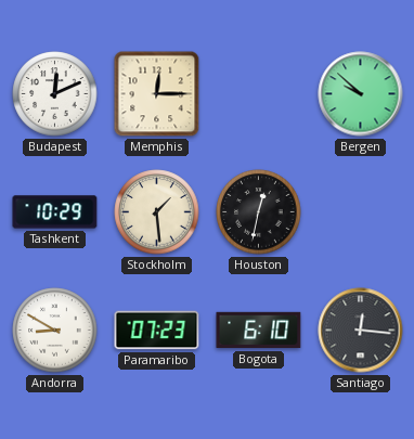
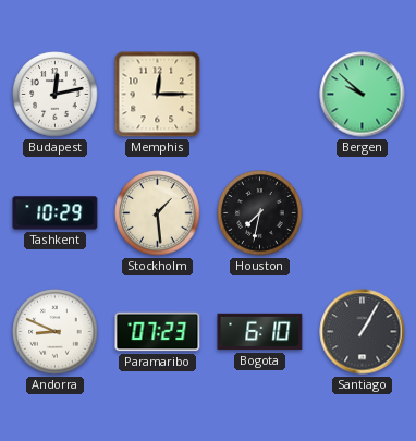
Budapest: 12:11 -> 12:13
Houston: 12:32 -> 7:32
Andorra: 8:50 -> 8:49
Santiago: 12:16 -> 1:05
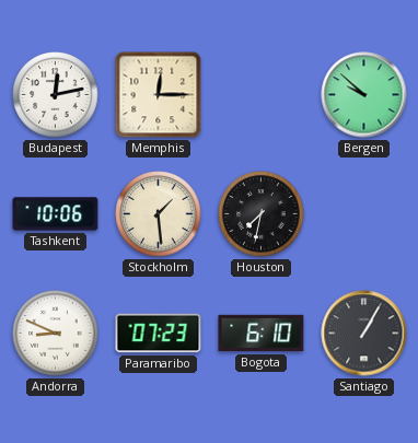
Tashkent: 10:29 -> 10:06
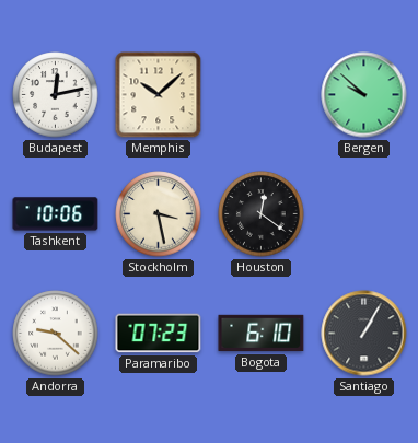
Memphis: 12:15 -> 10:08
Stockholm: 1:29 -> 3:28
Houston: 7:32 -> 12:21
Andorra: 8:49 -> 9:22
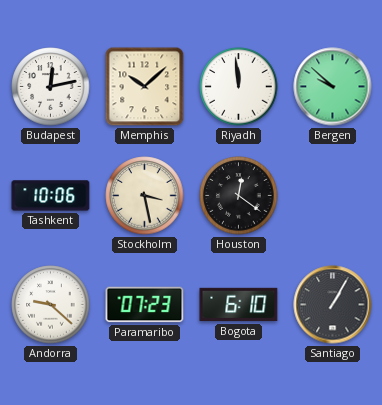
Riyadh: none -> 11:59
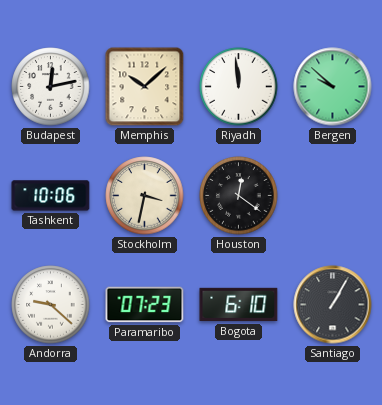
Stockholm: 3:28 -> 3:32
